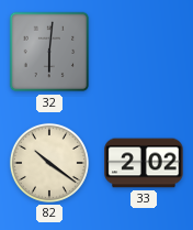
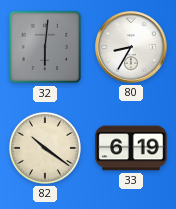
80: none -> 8:35
33: 2:02 -> 6:19
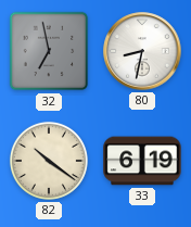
32: 6:01 -> 6:58
80: 8:35 -> 8:32
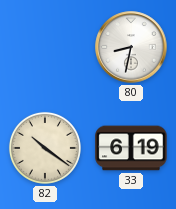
32: 6:58 -> none
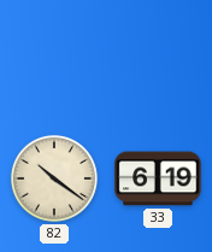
80: 8:32 -> none
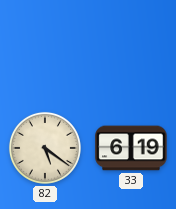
82: 10:21 -> 5:21
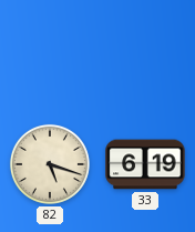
82: 5:21 -> 5:18
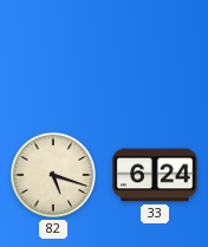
33: 6:19 -> 6:24
